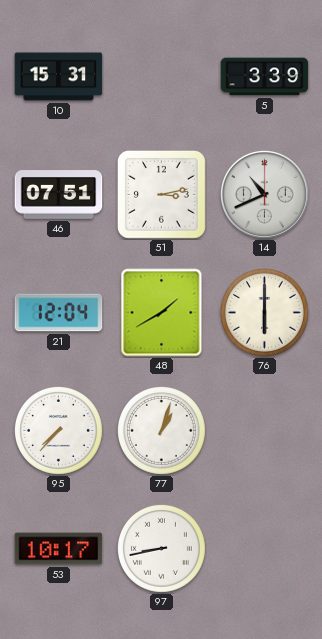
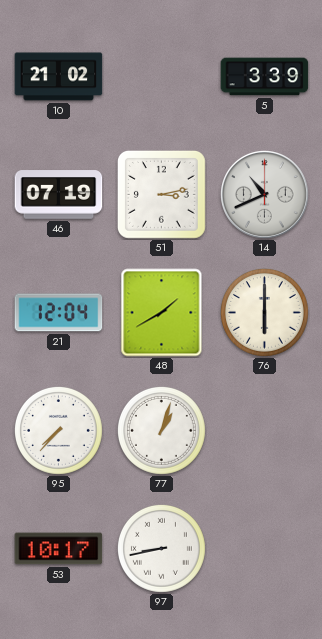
10: 15:31 -> 21:02
46: 07:51 -> 07:19
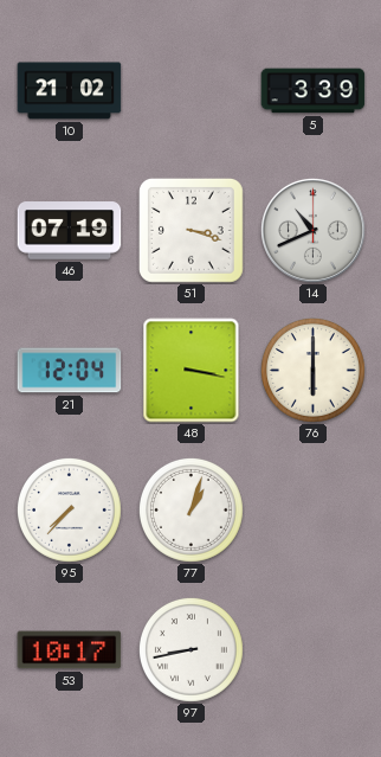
51: 3:13 -> 3:18
48: 1:40 -> 3:17
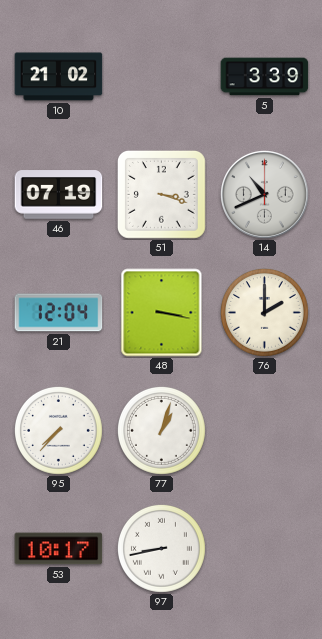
76: 6:00 -> 2:00
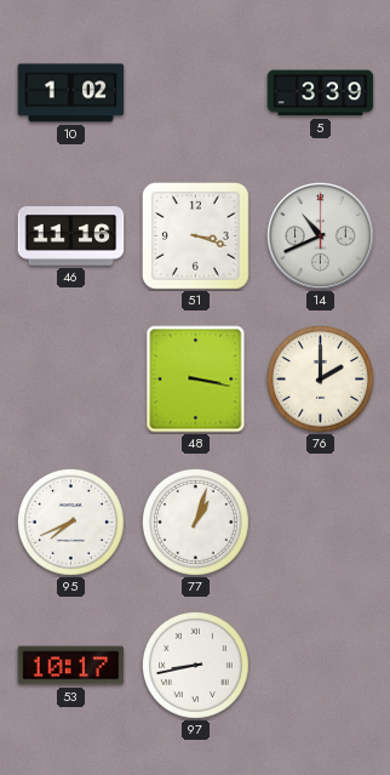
10: 21:02 -> 1:02
46: 07:19 -> 11:16
21: 12:04 -> none
95: 7:37 -> 7:41
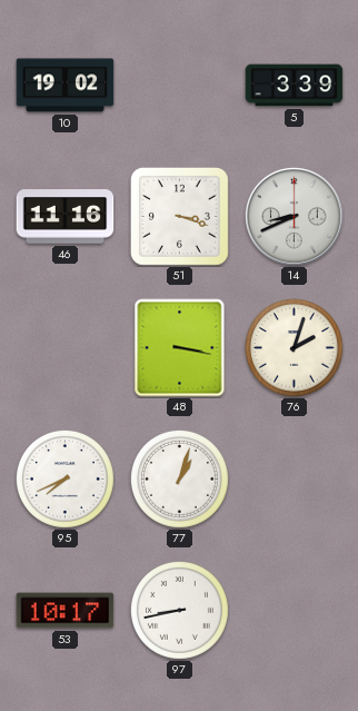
10: 1:02 -> 19:02
14: 10:41 -> 8:41
76: 2:00 -> 2:03
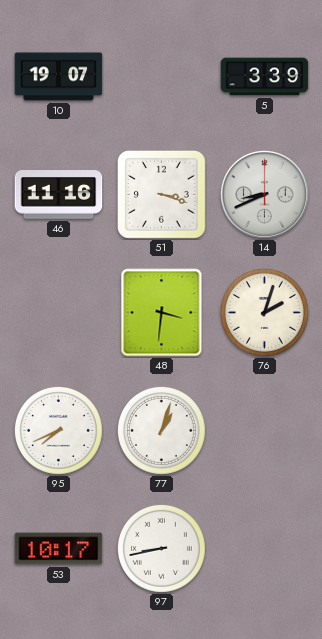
10: 19:02 -> 19:07
48: 3:17 -> 3:31
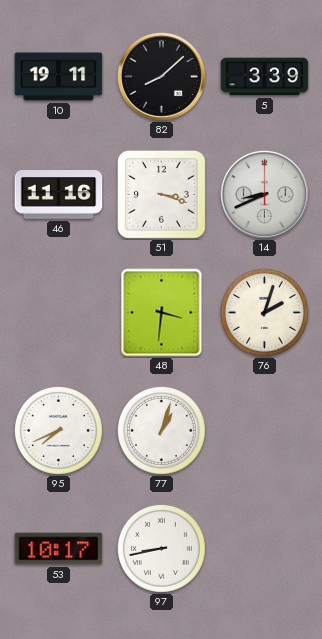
10: 19:07 -> 19:11
82: none -> 8:08
